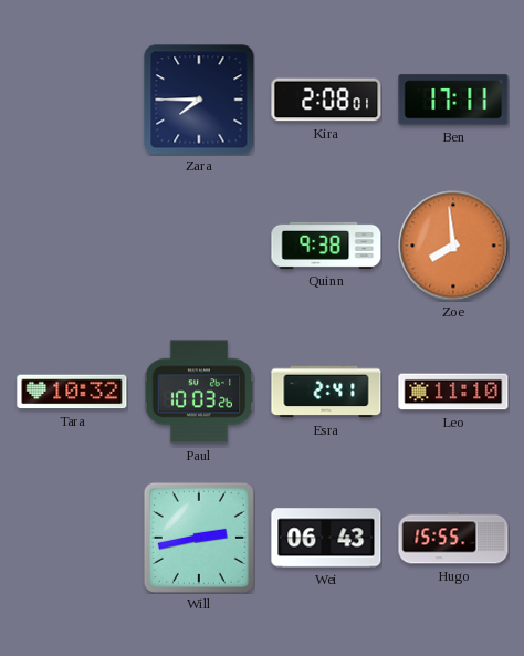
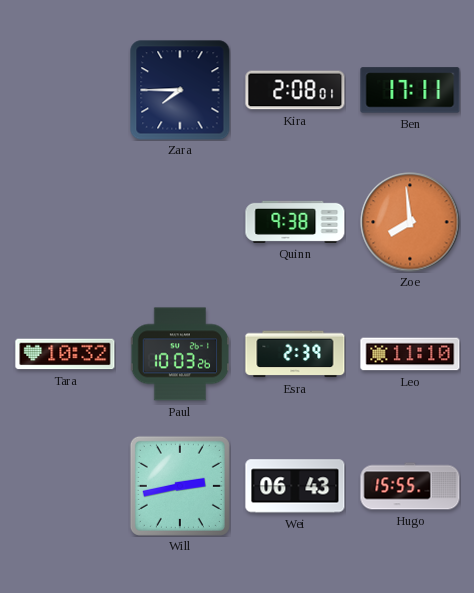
Esra: 2:41 -> 2:39
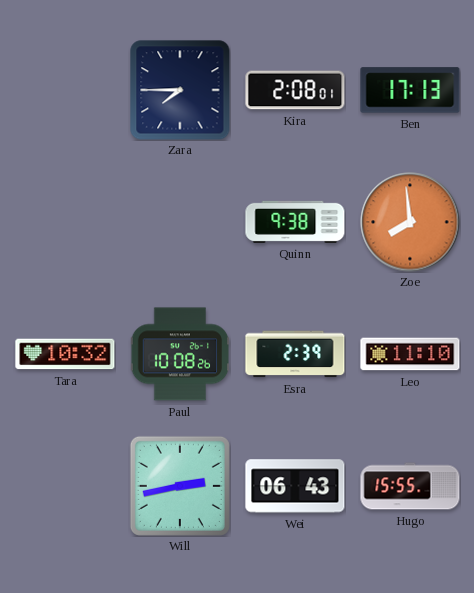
Ben: 17:11 -> 17:13
Paul: 10:03 -> 10:08
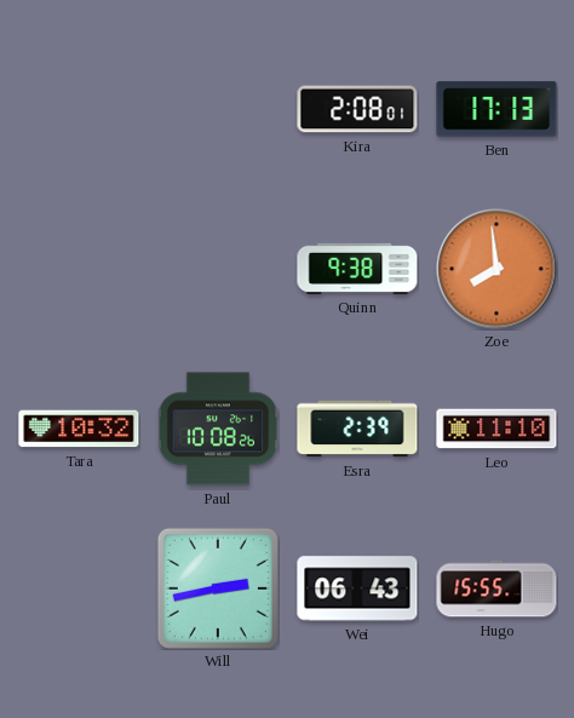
Zara: 7:45 -> none
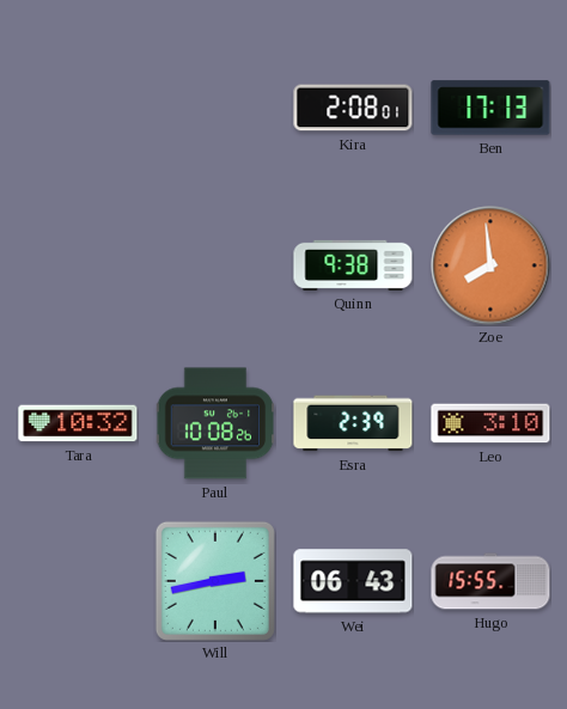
Leo: 11:10 -> 3:10
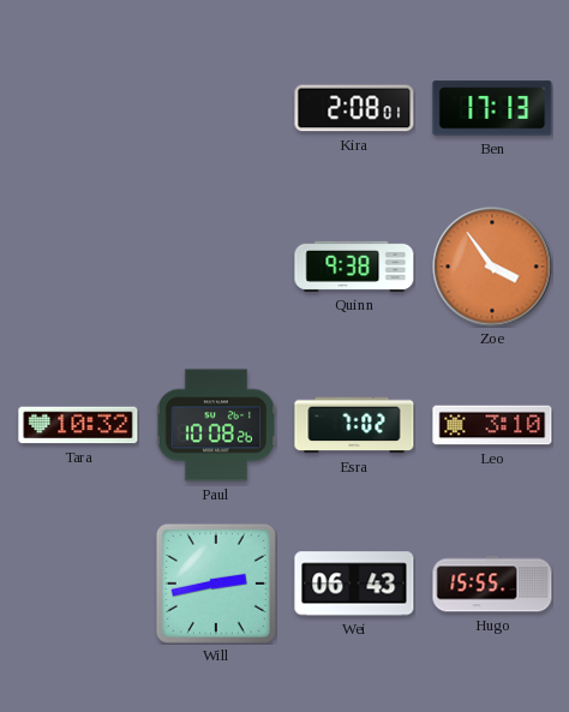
Zoe: 7:59 -> 3:54
Esra: 2:39 -> 7:02
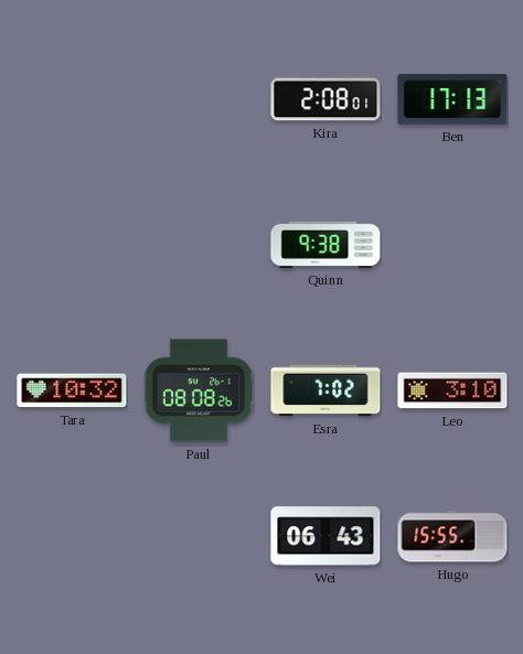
Zoe: 3:54 -> none
Paul: 10:08 -> 08:08
Will: 2:43 -> none
